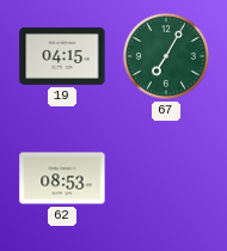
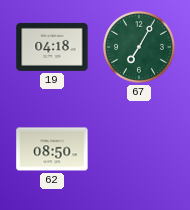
19: 04:15 -> 04:18
62: 08:53 -> 08:50
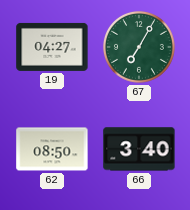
19: 04:18 -> 04:27
66: none -> 3:40
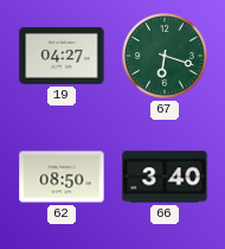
67: 7:05 -> 6:18
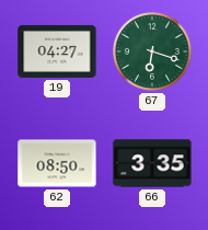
66: 3:40 -> 3:35
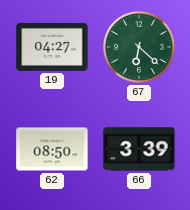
67: 6:18 -> 6:22
66: 3:35 -> 3:39
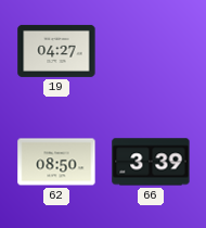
67: 6:22 -> none
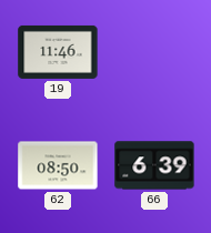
19: 04:27 -> 11:46
66: 3:39 -> 6:39
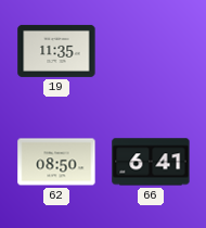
19: 11:46 -> 11:35
66: 6:39 -> 6:41
